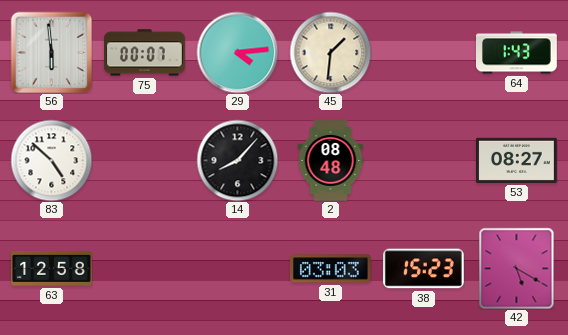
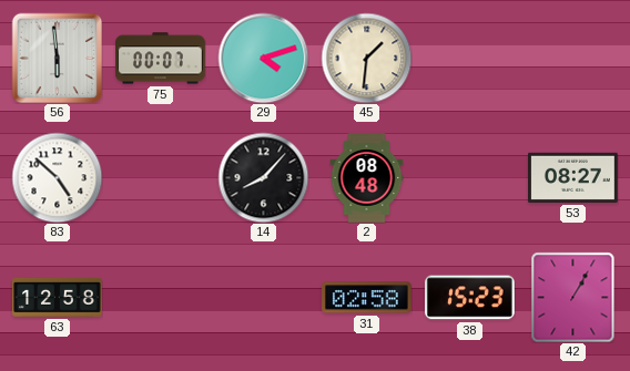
29: 4:14 -> 4:12
64: 1:43 -> none
31: 03:03 -> 02:58
42: 5:20 -> 1:05
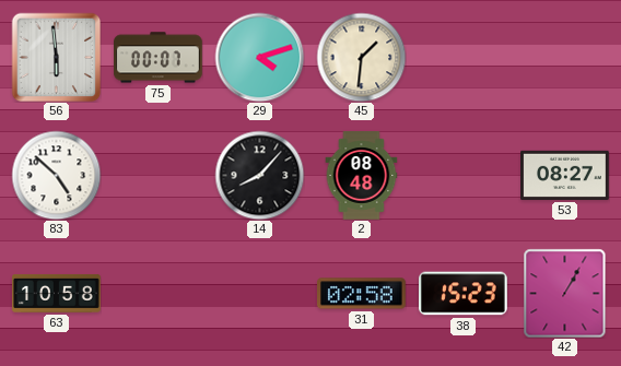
63: 12:58 -> 10:58
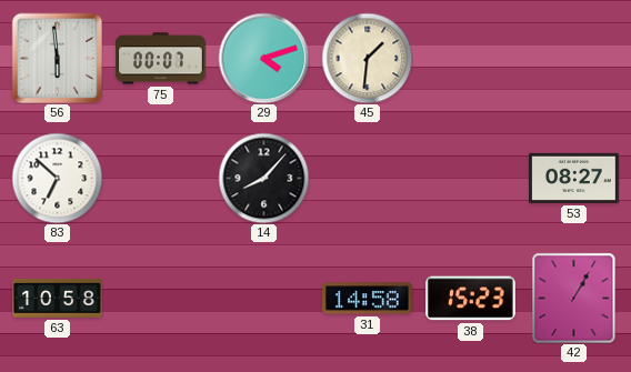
83: 4:52 -> 6:52
2: 08:48 -> none
31: 02:58 -> 14:58
